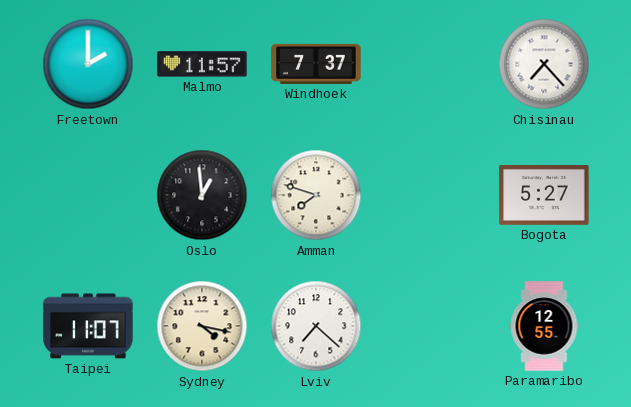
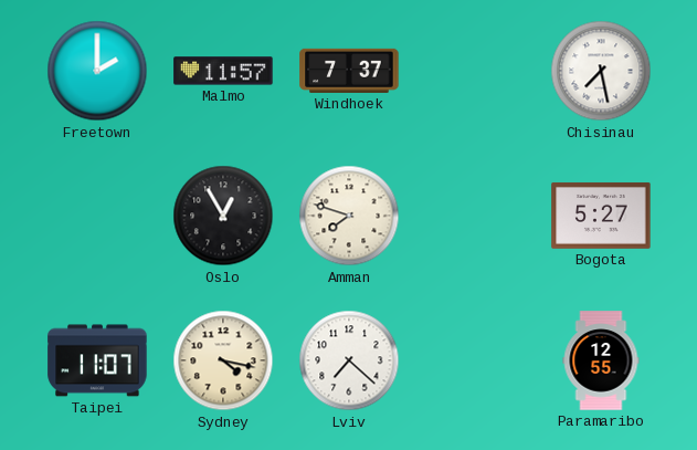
Chisinau: 7:23 -> 7:28
Oslo: 12:59 -> 12:55
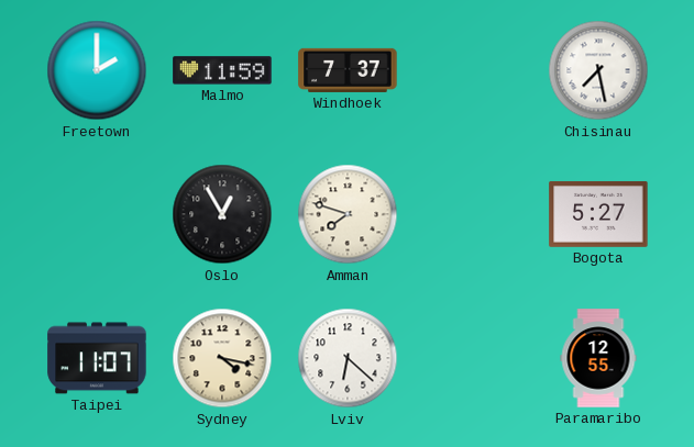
Malmo: 11:57 -> 11:59
Lviv: 7:22 -> 6:22
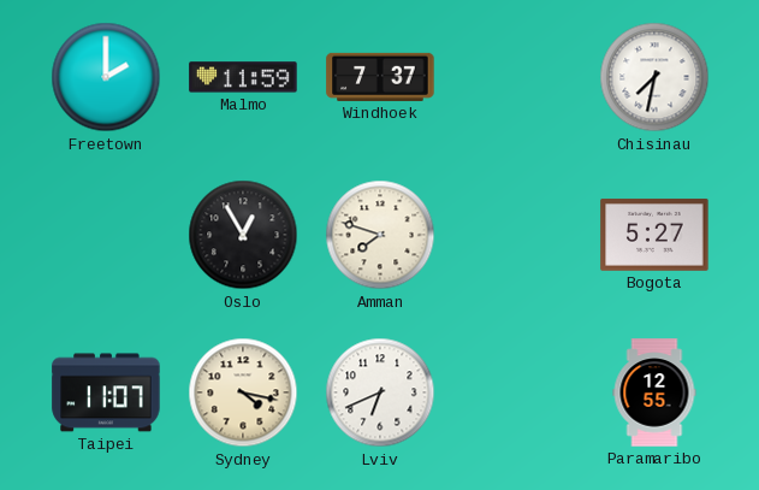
Chisinau: 7:28 -> 7:32
Lviv: 6:22 -> 6:41
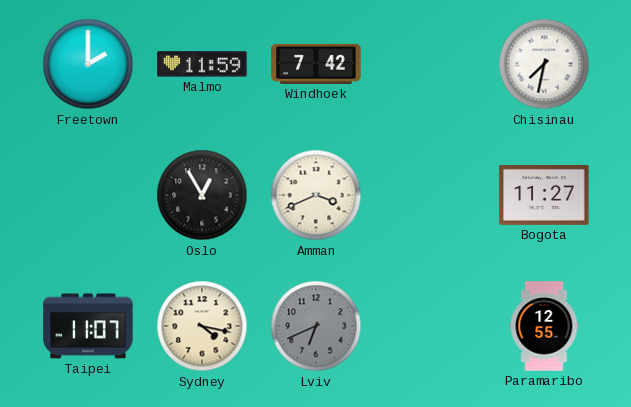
Windhoek: 7:37 -> 7:42
Amman: 7:48 -> 3:41
Bogota: 5:27 -> 11:27
Lviv dial: white -> grey
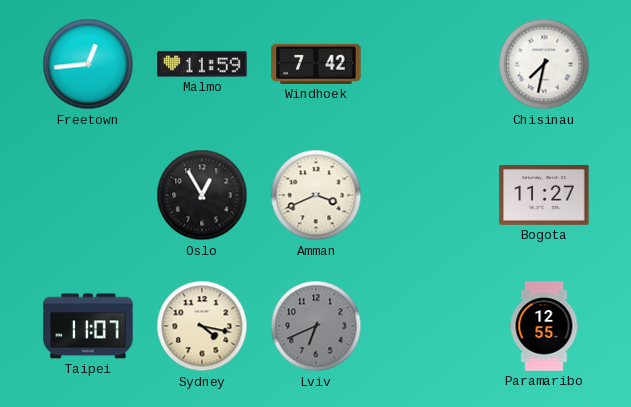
Freetown: 2:00 -> 12:44
